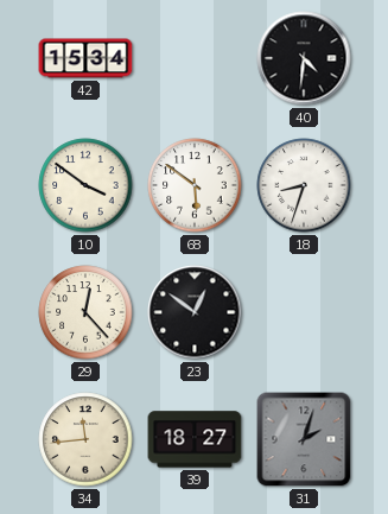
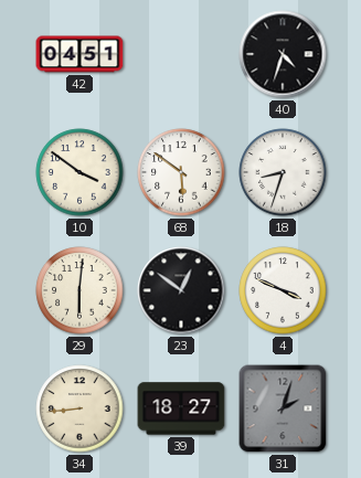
42: 15:34 -> 04:51
40: 4:31 -> 4:33
29: 12:23 -> 6:01
4: none -> 3:49
34: 11:44 -> 8:44
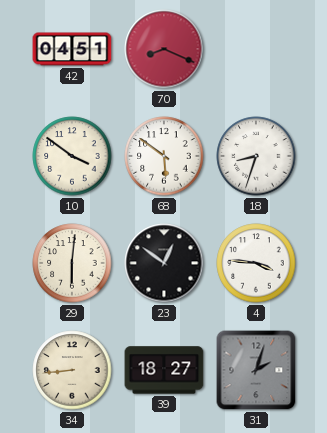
70: none -> 8:19
40: 4:33 -> none
4: 3:49 -> 3:46
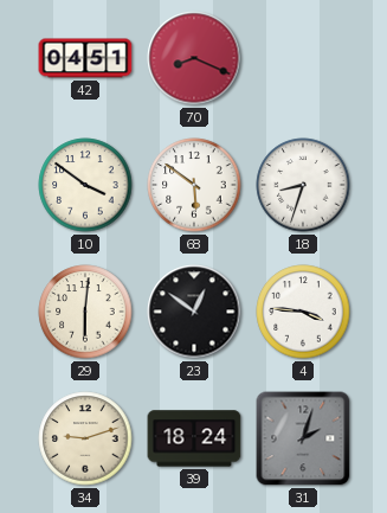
34: 8:44 -> 9:12
39: 18:27 -> 18:24
